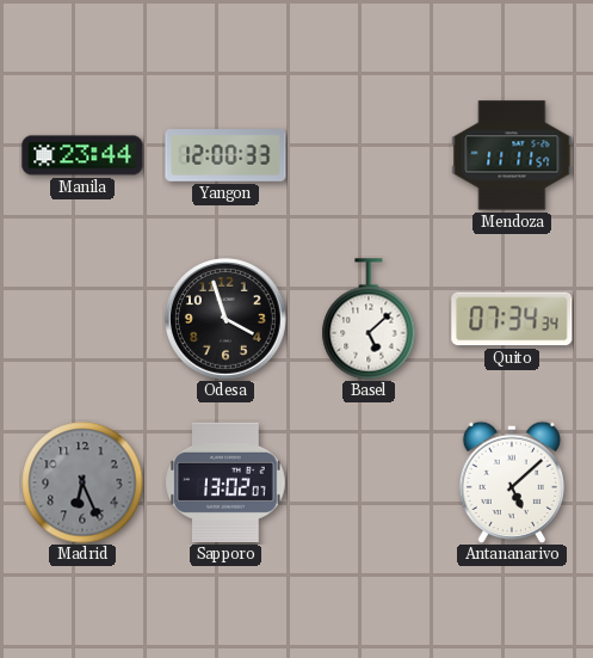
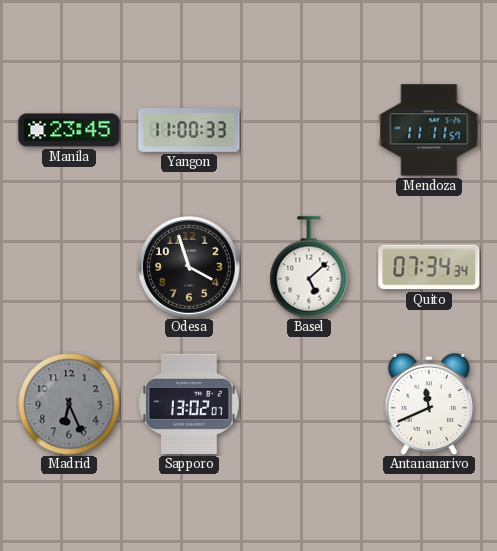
Manila: 23:44 -> 23:45
Yangon: 12:00 -> 11:00
Antananarivo: 5:08 -> 11:41
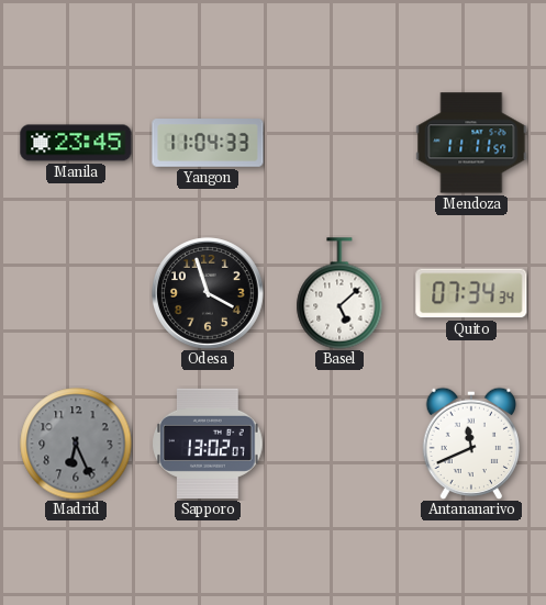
Yangon: 11:00 -> 11:04
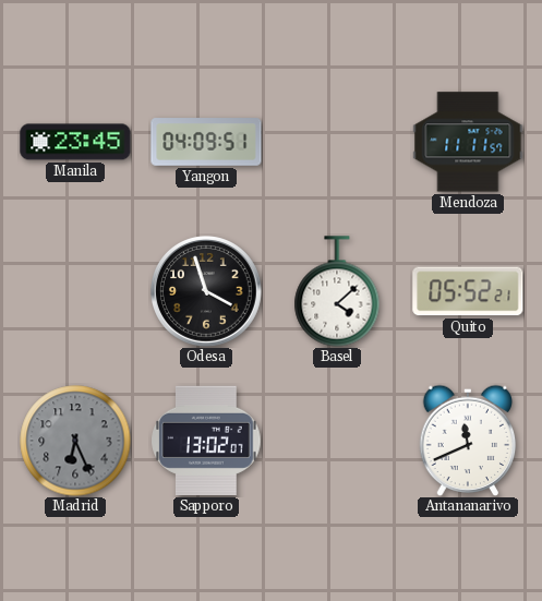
Yangon: 11:04 -> 04:09
Basel: 5:08 -> 4:08
Quito: 07:34 -> 05:52
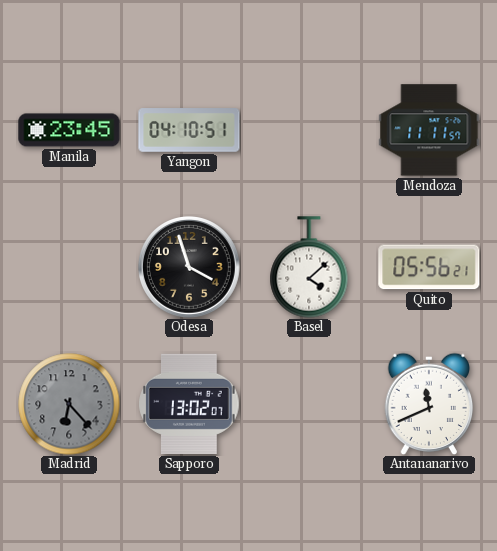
Yangon: 04:09 -> 04:10
Quito: 05:52 -> 05:56
Madrid: 6:26 -> 6:23
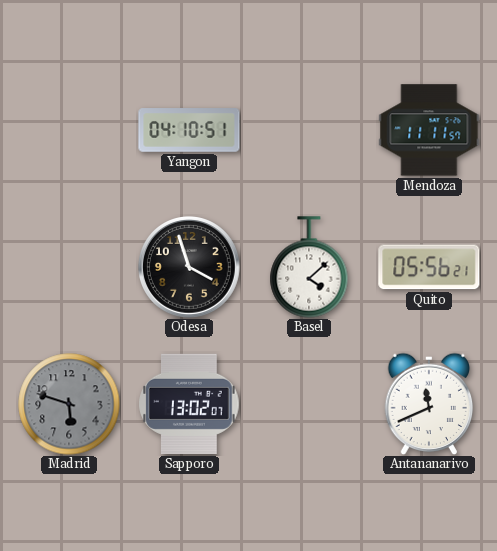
Manila: 23:45 -> none
Madrid: 6:23 -> 5:48
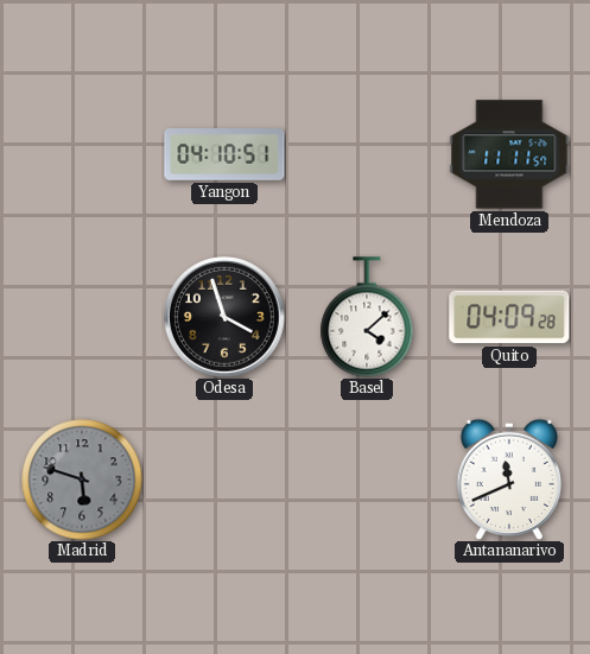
Quito: 05:56 -> 04:09
Sapporo: 13:02 -> none
